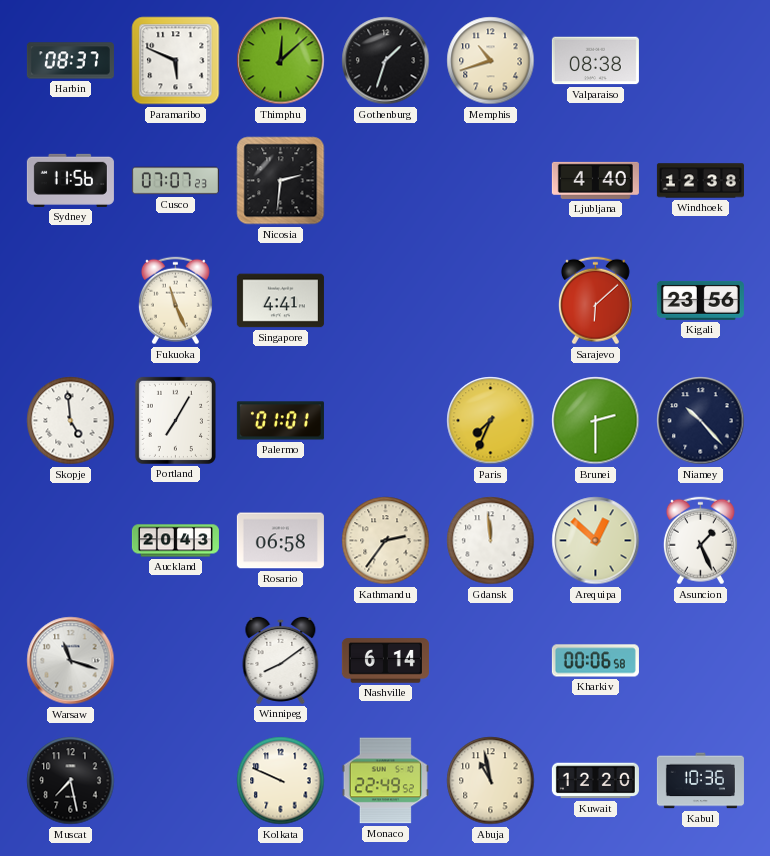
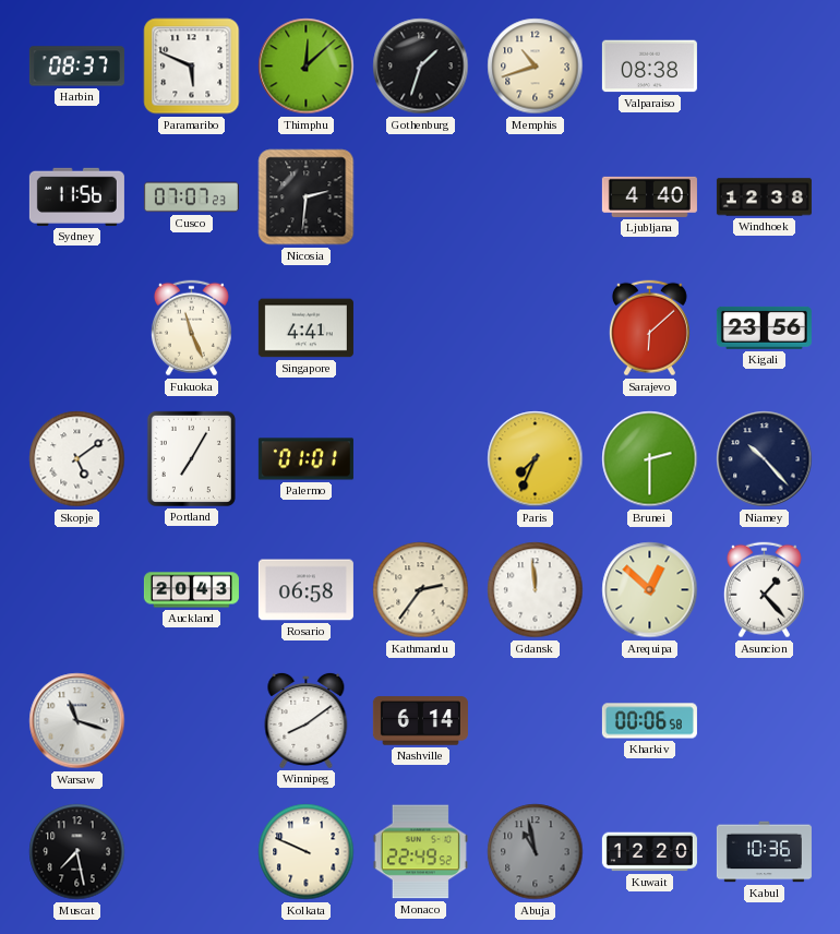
Skopje: 4:59 -> 5:09
Asuncion: 1:26 -> 1:23
Abuja dial: cream -> grey
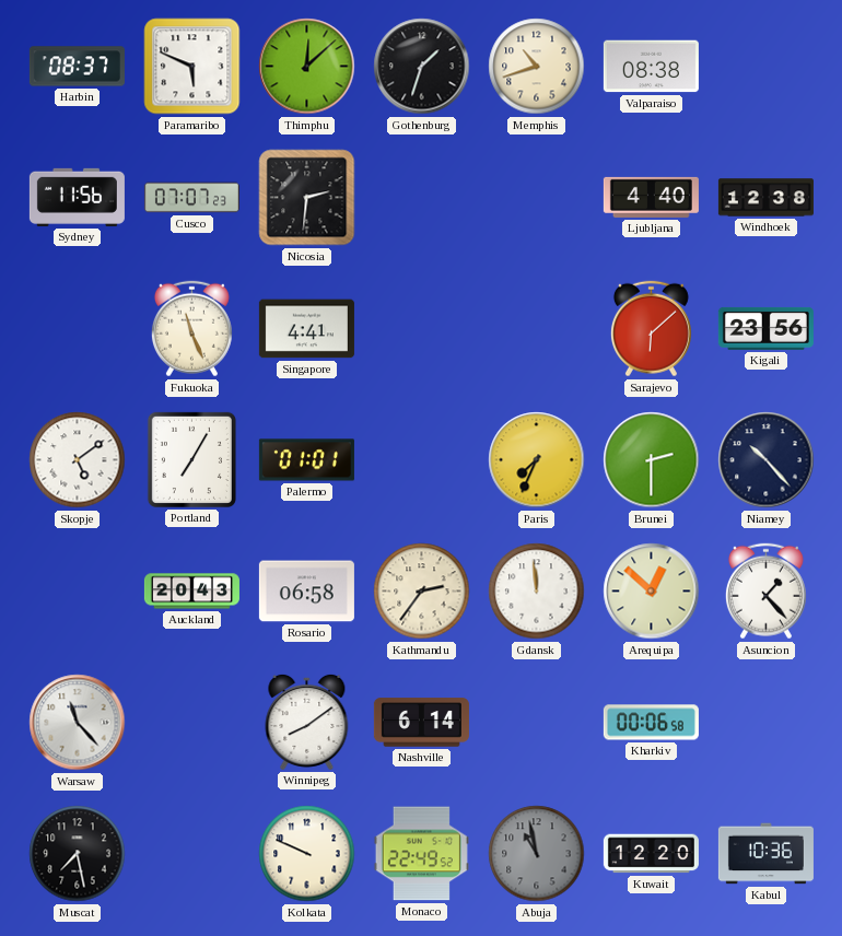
Warsaw: 11:18 -> 11:23
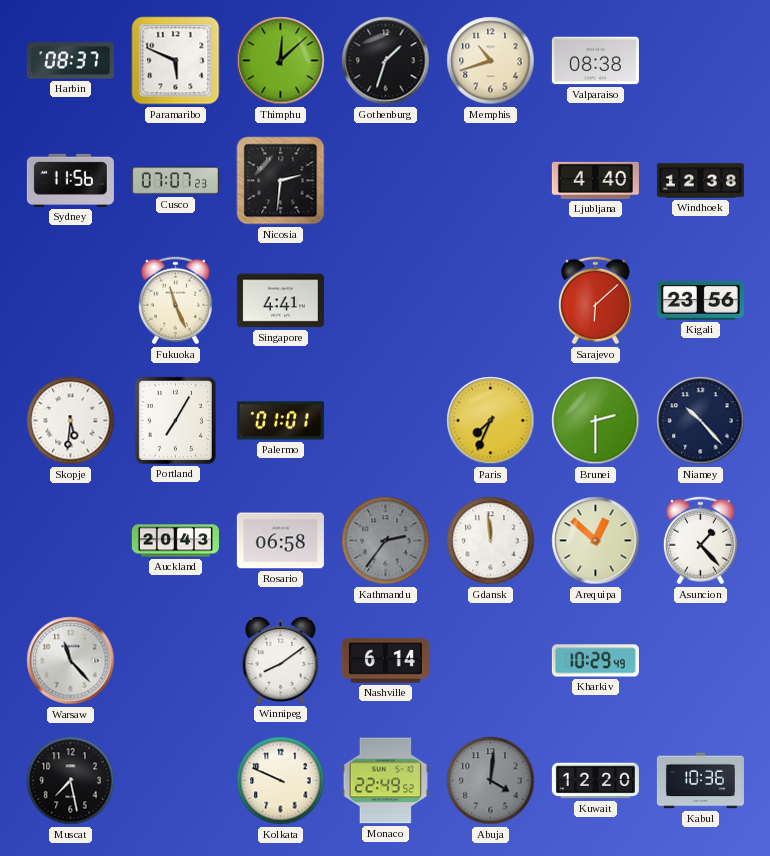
Skopje: 5:09 -> 5:31
Kathmandu dial: cream -> grey
Kharkiv: 00:06 -> 10:29
Abuja: 10:58 -> 4:01
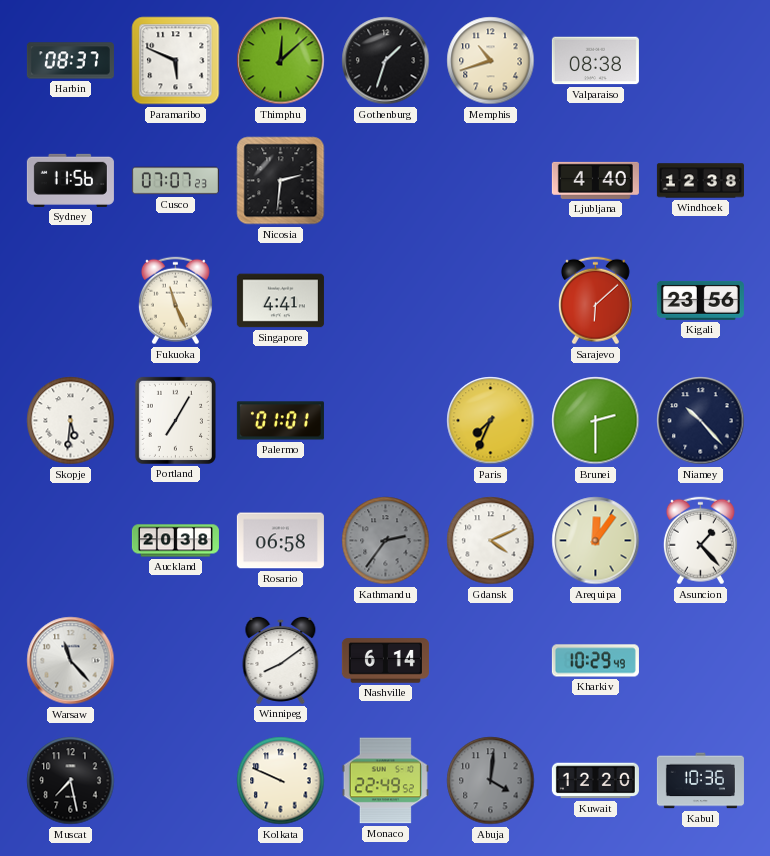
Auckland: 20:43 -> 20:38
Gdansk: 11:59 -> 4:11
Arequipa: 12:52 -> 12:06
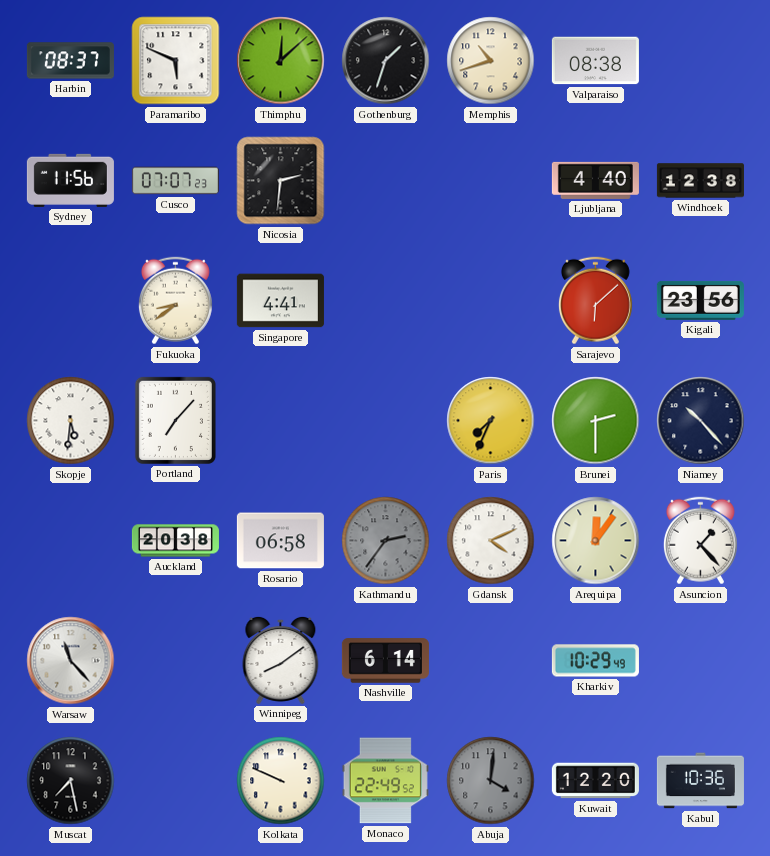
Fukuoka: 11:26 -> 8:39
Portland: 7:05 -> 7:07
Palermo: 01:01 -> none
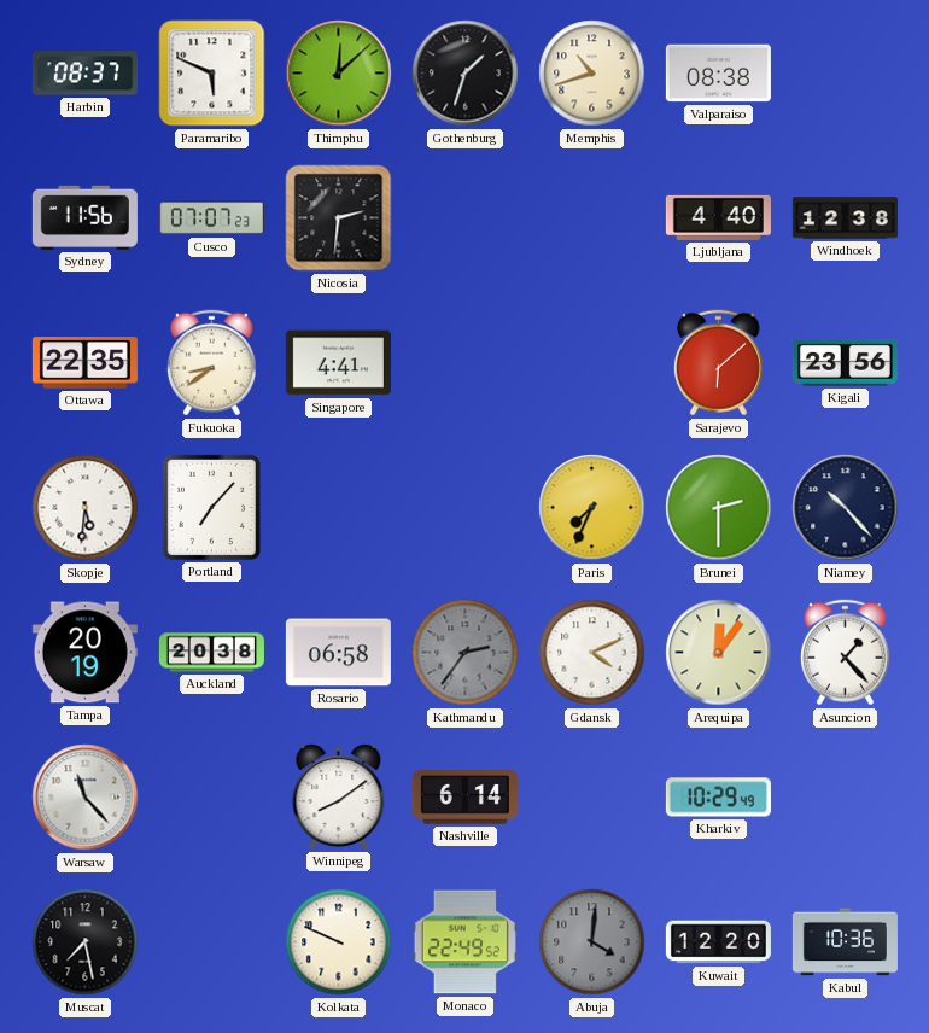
Ottawa: none -> 22:35
Tampa: none -> 20:19
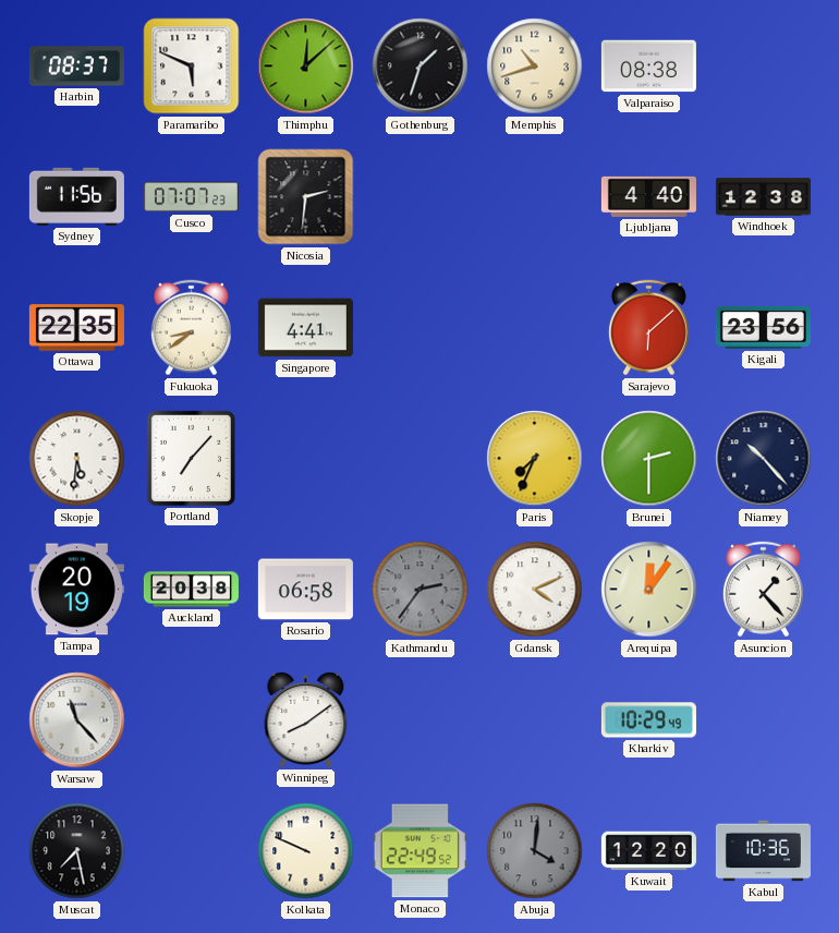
Nashville: 6:14 -> none
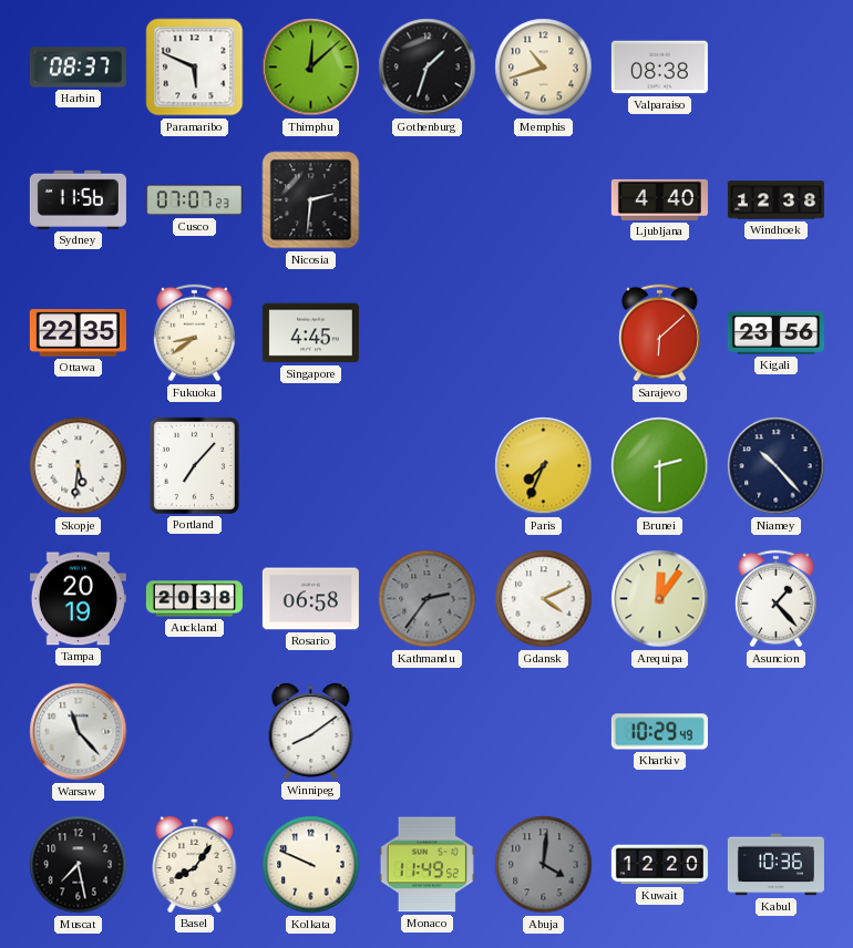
Singapore: 4:41 -> 4:45
Basel: none -> 8:06
Monaco: 22:49 -> 11:49
